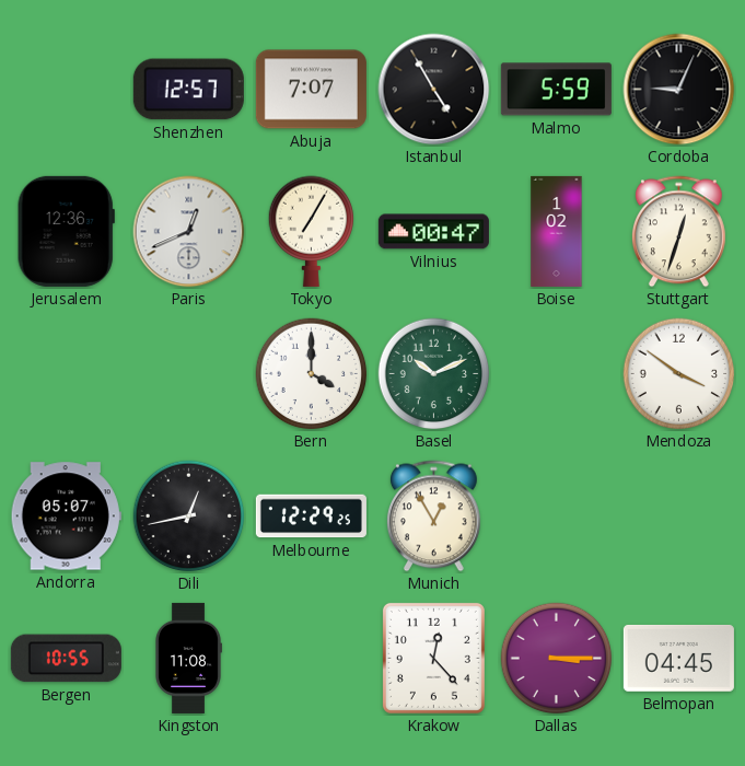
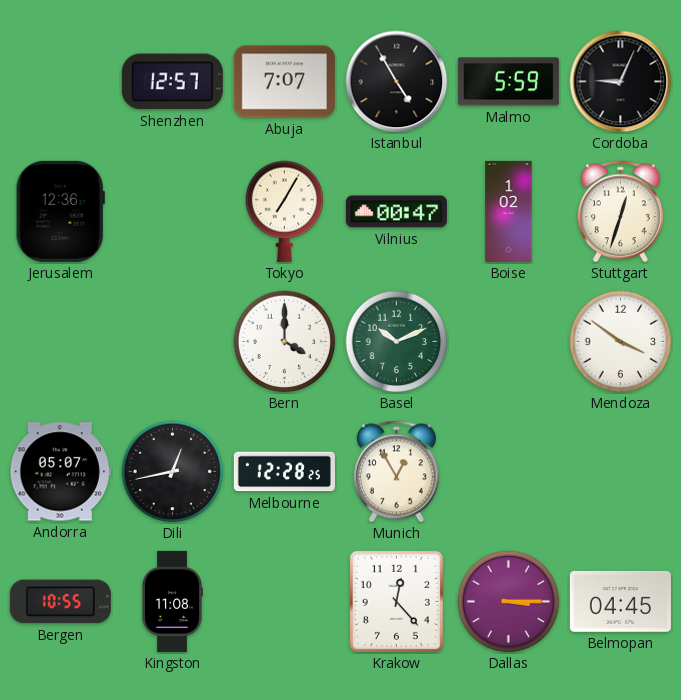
Paris: 12:41 -> none
Melbourne: 12:29 -> 12:28
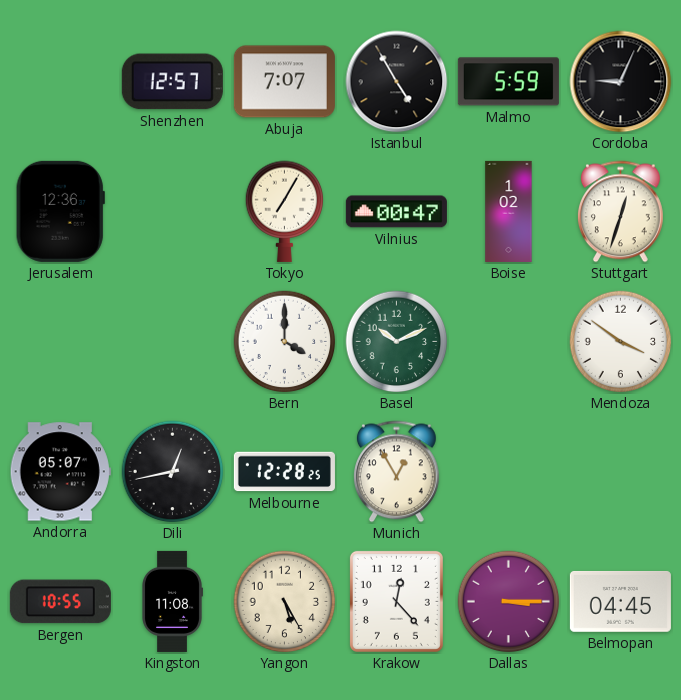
Yangon: none -> 5:25
